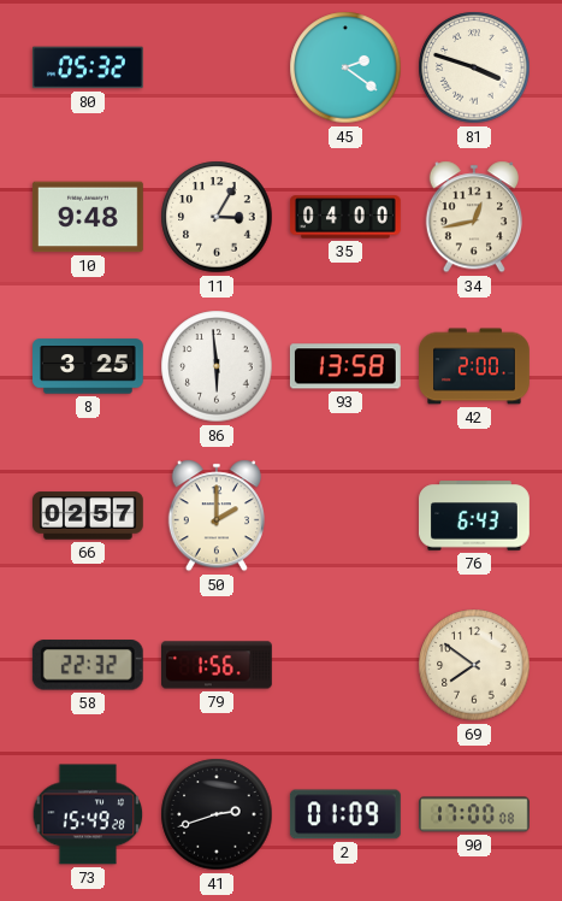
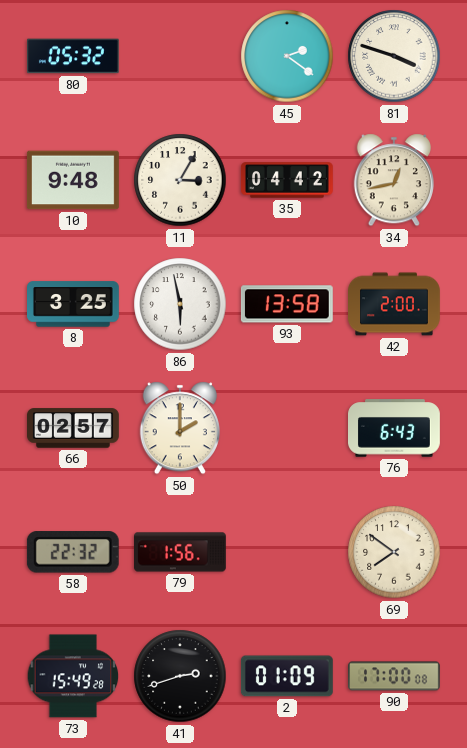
35: 04:00 -> 04:42
86: 5:59 -> 5:58
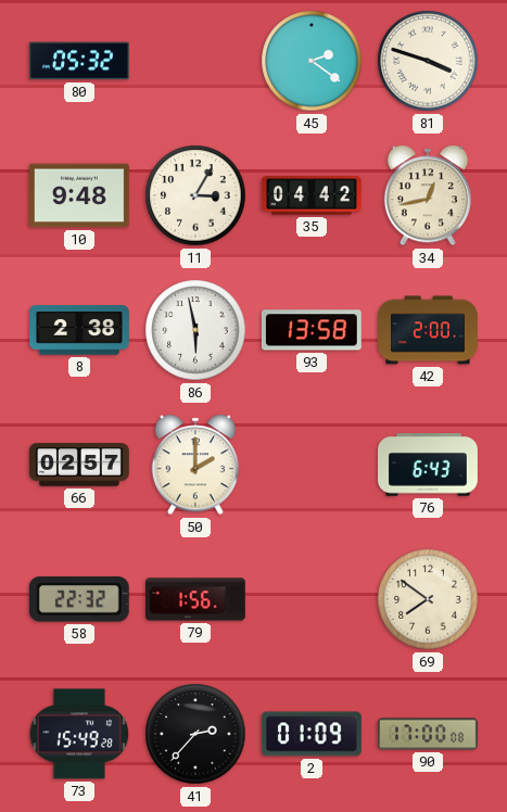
8: 3:25 -> 2:38
41: 2:42 -> 2:37
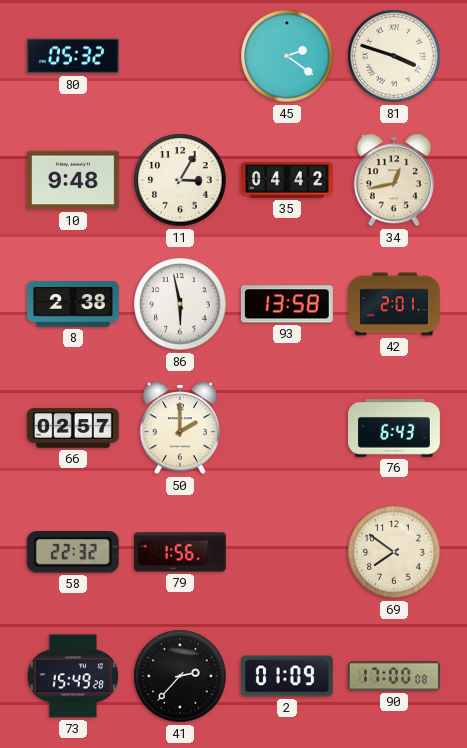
42: 2:00 -> 2:01
